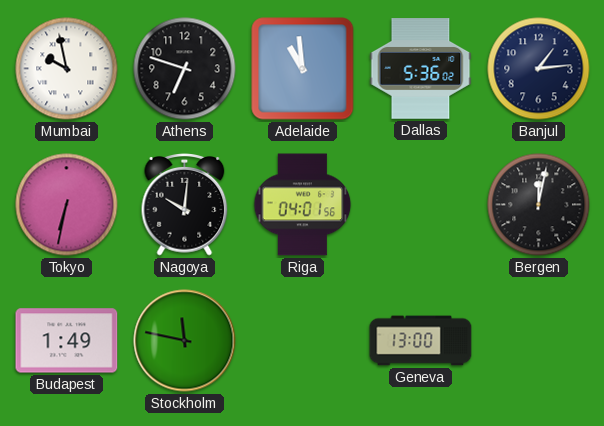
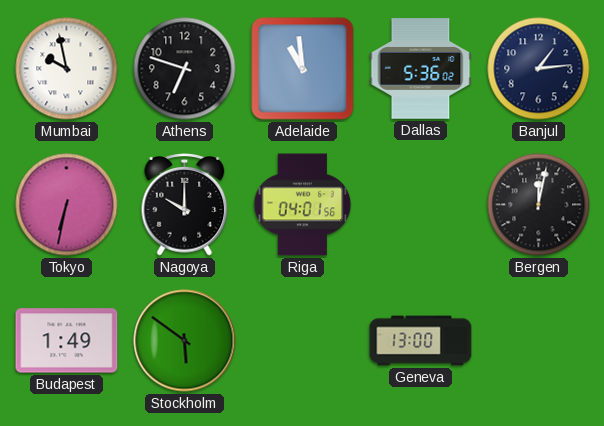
Nagoya: 10:01 -> 10:00
Stockholm: 11:47 -> 5:51
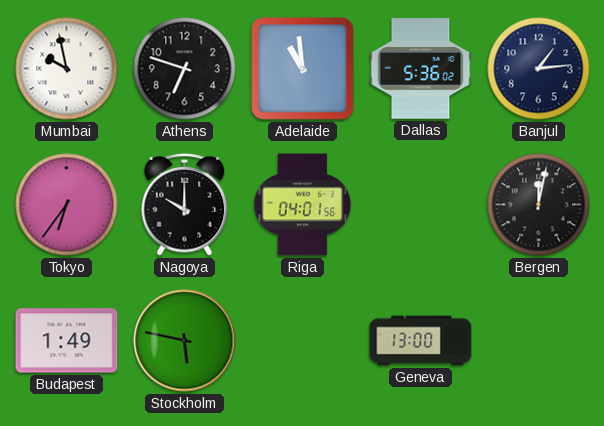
Tokyo: 6:32 -> 6:36
Stockholm: 5:51 -> 5:47
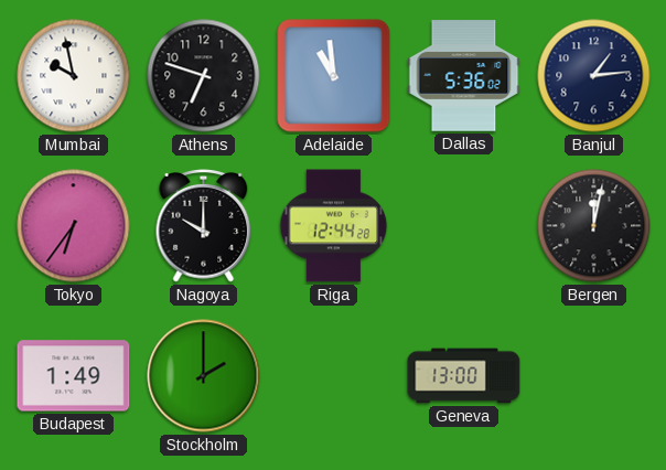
Riga: 04:01 -> 12:44
Stockholm: 5:47 -> 2:00
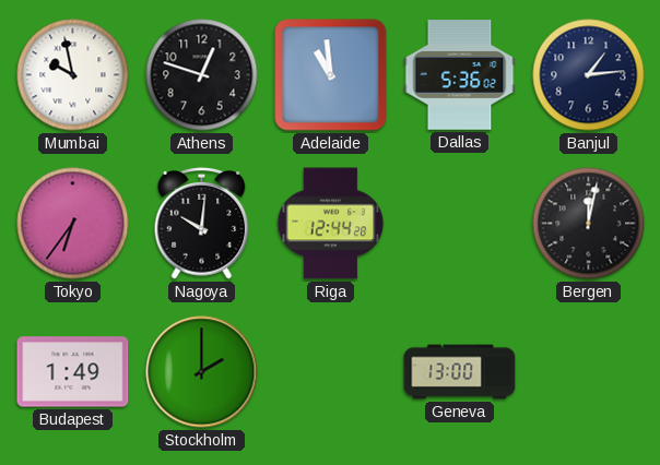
Athens: 6:48 -> 12:48
Nagoya: 10:00 -> 10:01
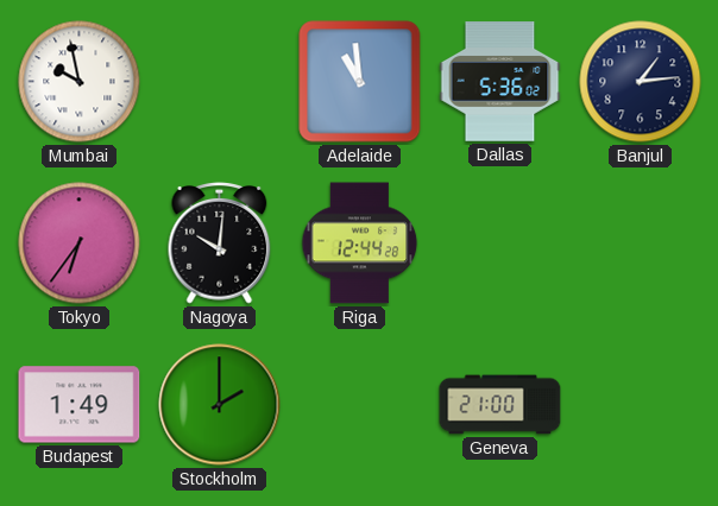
Athens: 12:48 -> none
Bergen: 12:02 -> none
Geneva: 13:00 -> 21:00
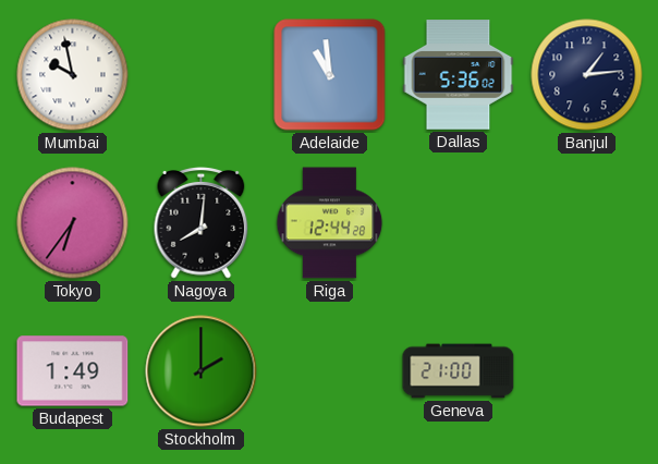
Nagoya: 10:01 -> 8:01
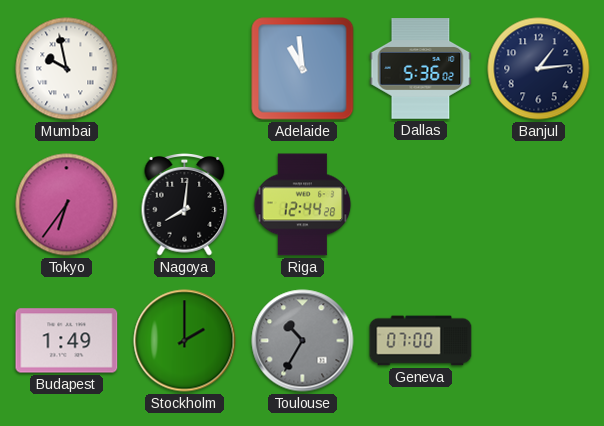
Toulouse: none -> 10:35
Geneva: 21:00 -> 07:00
